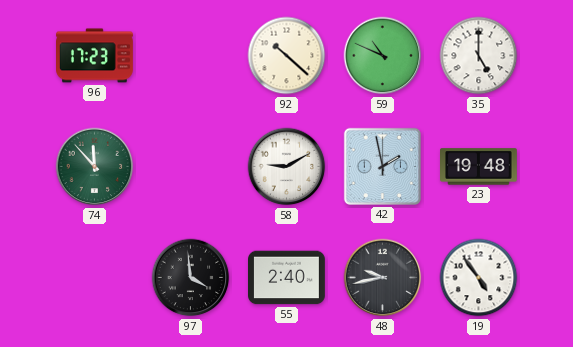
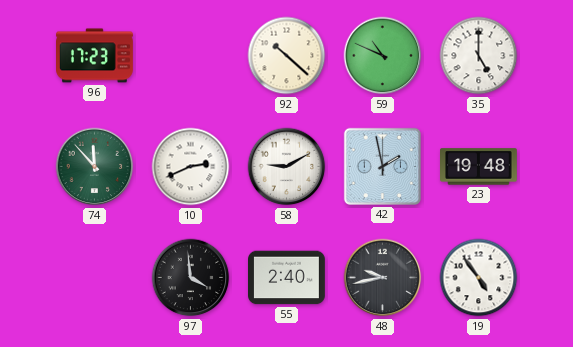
10: none -> 2:41
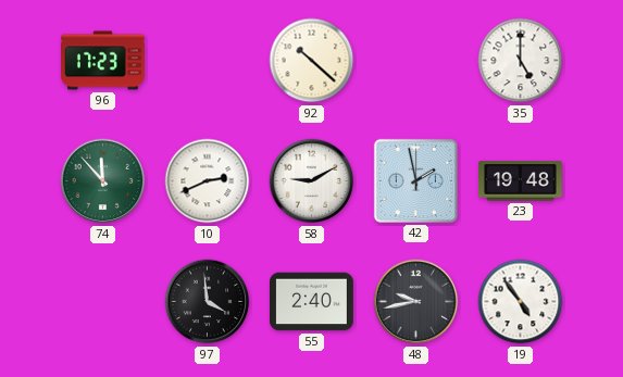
59: 10:49 -> none
